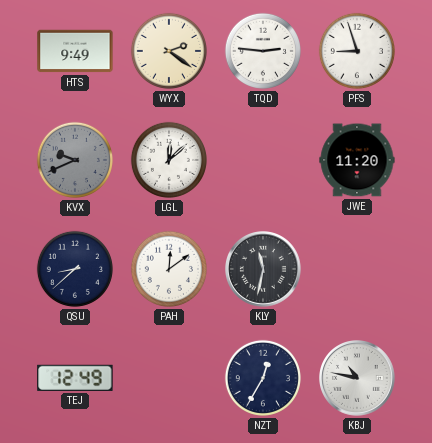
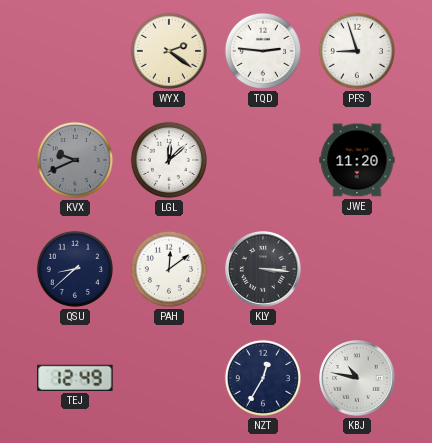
HTS: 9:49 -> none
KLY: 11:32 -> 3:16
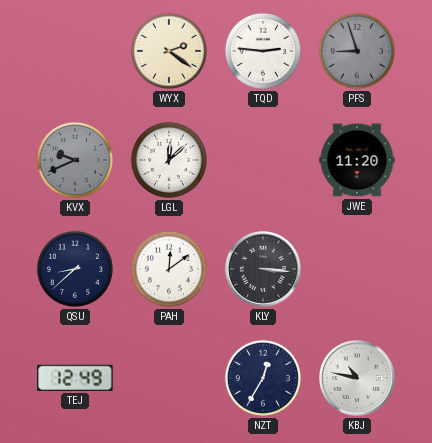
PFS dial: white -> grey
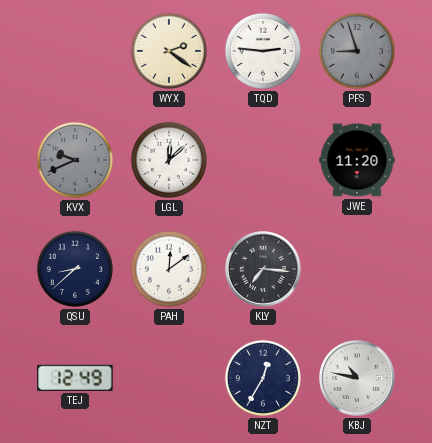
KLY: 3:16 -> 7:16
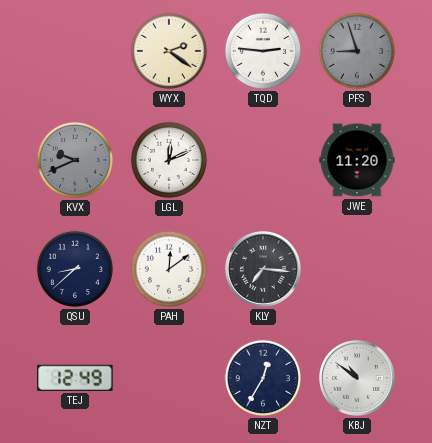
LGL: 12:08 -> 12:11
KBJ: 10:47 -> 10:51
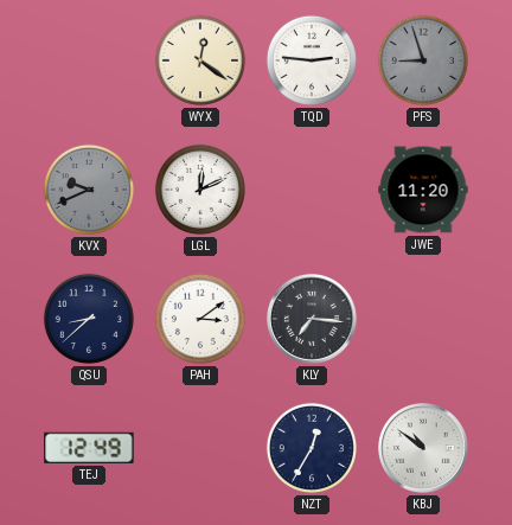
WYX: 2:21 -> 12:21
PAH: 12:09 -> 3:09
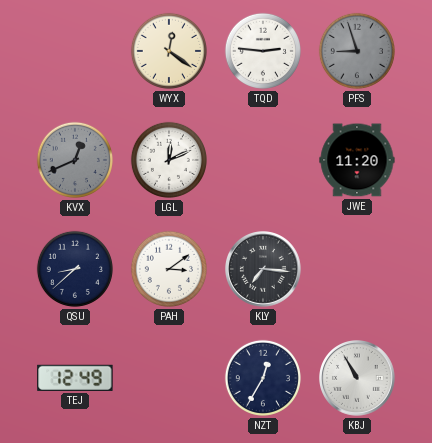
KVX: 9:41 -> 12:41
KBJ: 10:51 -> 10:55
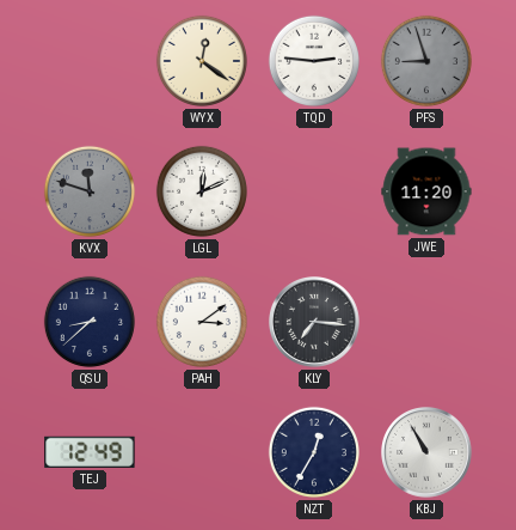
KVX: 12:41 -> 11:48
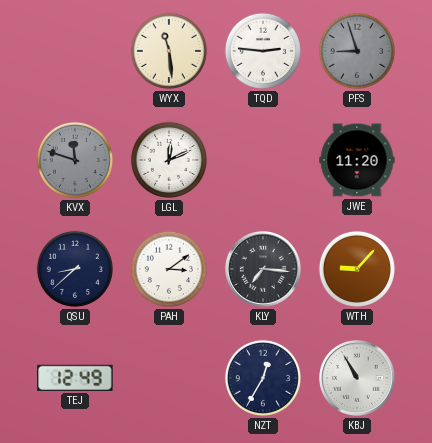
WYX: 12:21 -> 11:29
WTH: none -> 9:07
